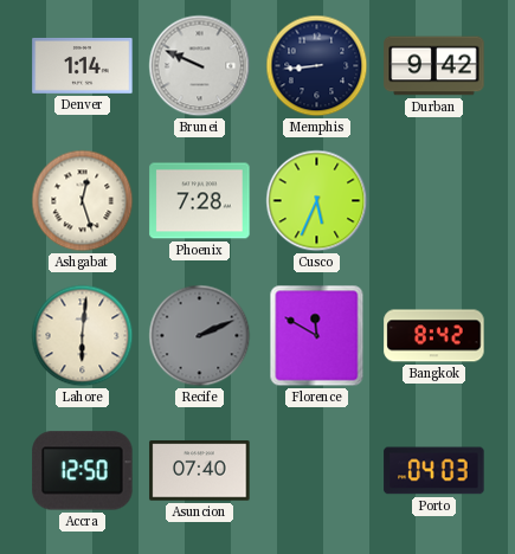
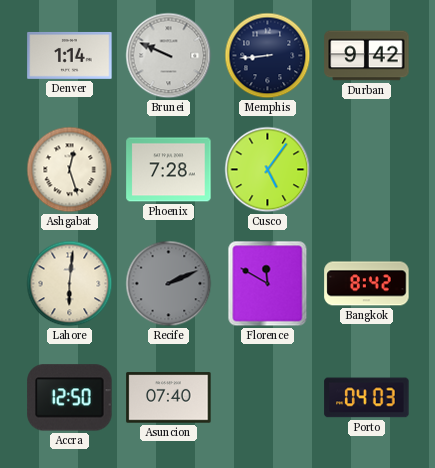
Cusco: 5:34 -> 5:06
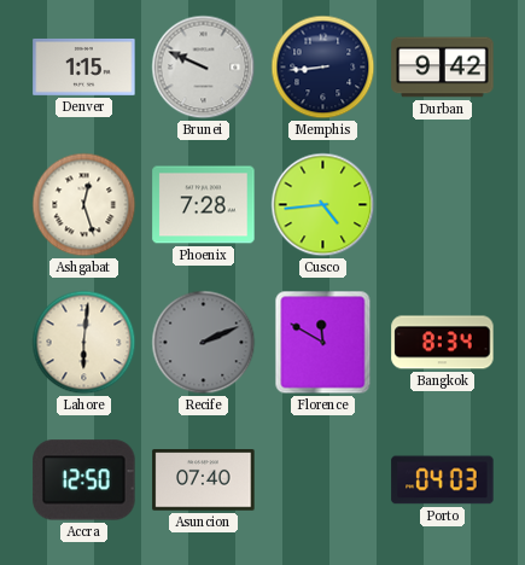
Denver: 1:14 -> 1:15
Cusco: 5:06 -> 4:44
Bangkok: 8:42 -> 8:34
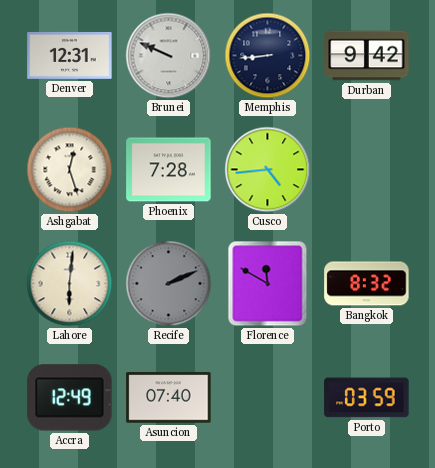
Denver: 1:15 -> 12:31
Bangkok: 8:34 -> 8:32
Accra: 12:50 -> 12:49
Porto: 04:03 -> 03:59
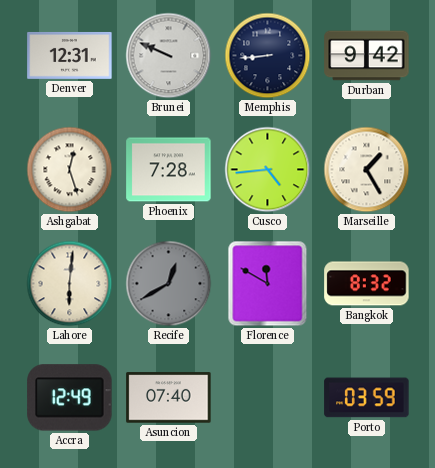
Marseille: none -> 1:25
Recife: 2:11 -> 12:40
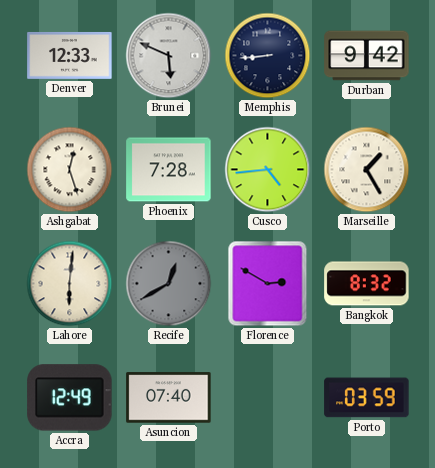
Denver: 12:31 -> 12:33
Brunei: 9:49 -> 5:49
Florence: 11:50 -> 2:50
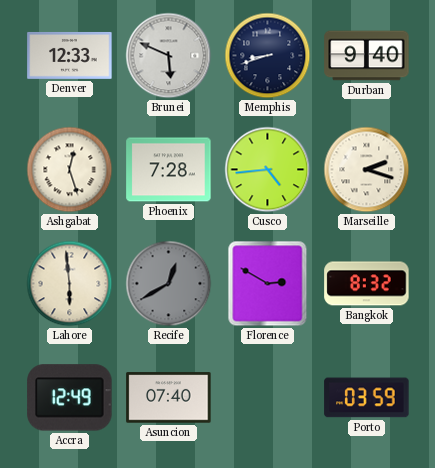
Memphis: 8:44 -> 8:42
Durban: 9:42 -> 9:40
Marseille: 1:25 -> 2:18
Lahore: 6:01 -> 5:59
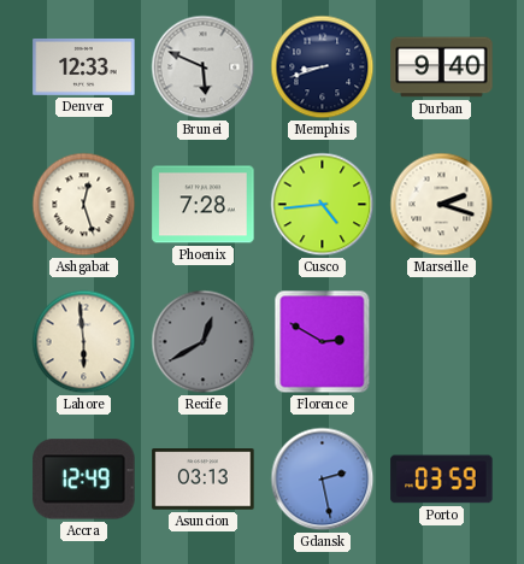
Bangkok: 8:32 -> none
Asuncion: 07:40 -> 03:13
Gdansk: none -> 2:28
